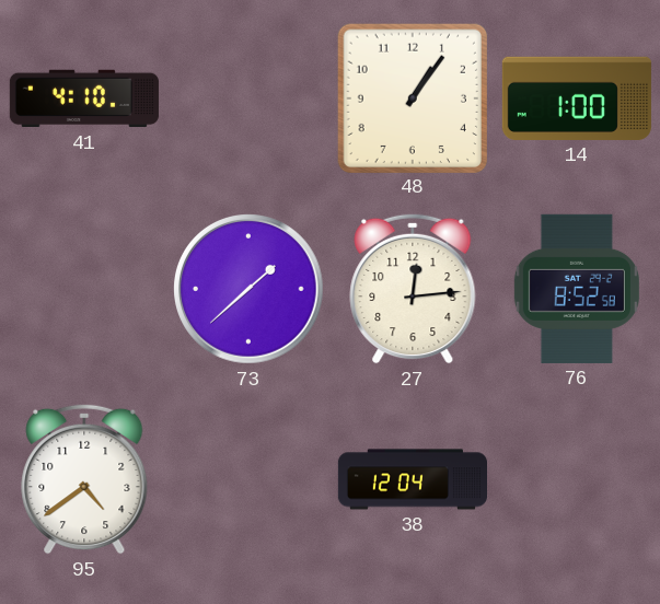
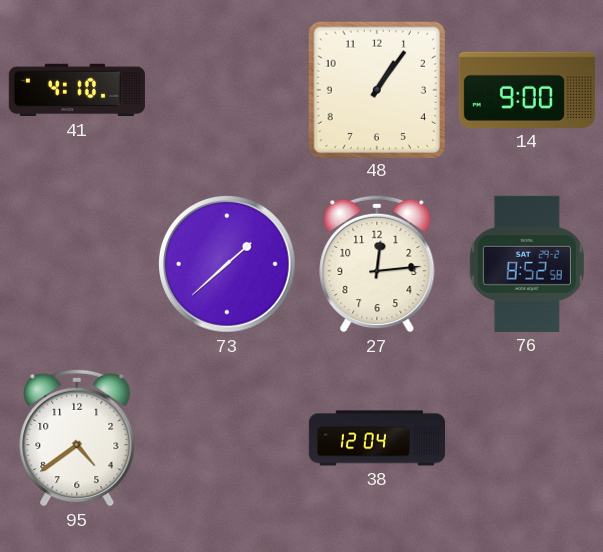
14: 1:00 -> 9:00
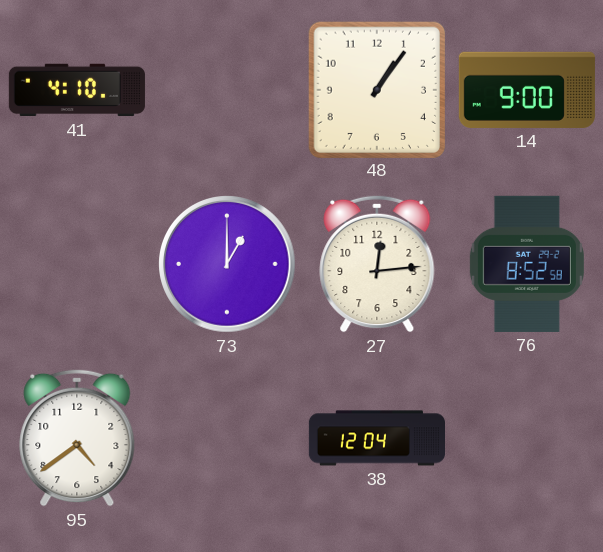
73: 1:38 -> 1:00
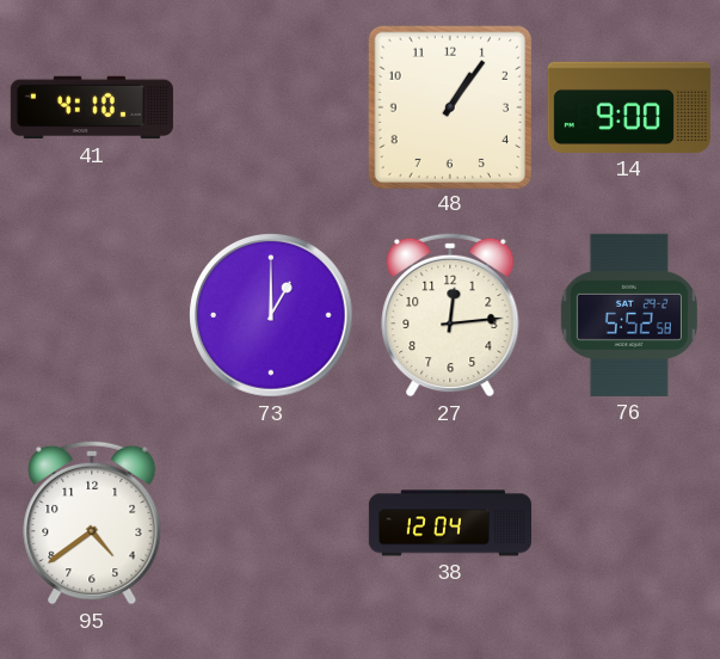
76: 8:52 -> 5:52
